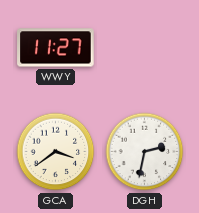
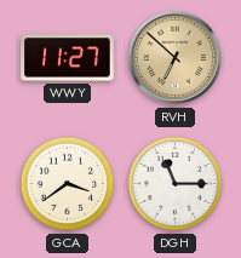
RVH: none -> 6:52
DGH: 2:32 -> 11:15
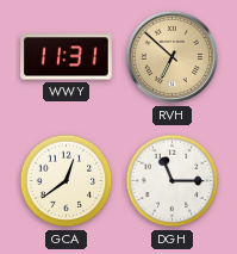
WWY: 11:27 -> 11:31
GCA: 3:39 -> 12:39
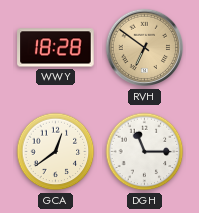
WWY: 11:31 -> 18:28
RVH: 6:52 -> 6:51
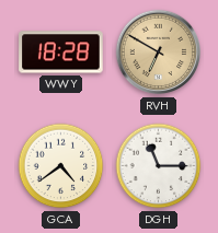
RVH: 6:51 -> 6:50
GCA: 12:39 -> 4:39
